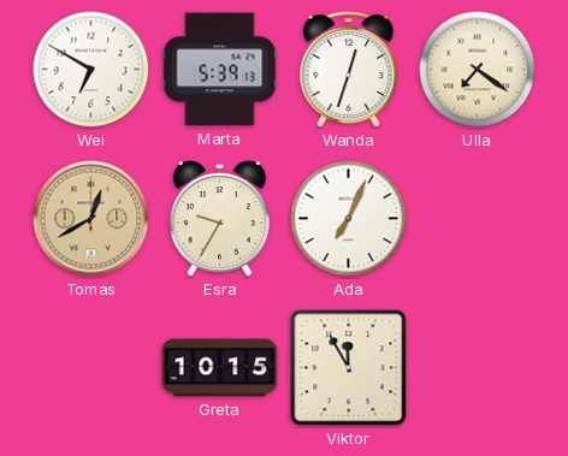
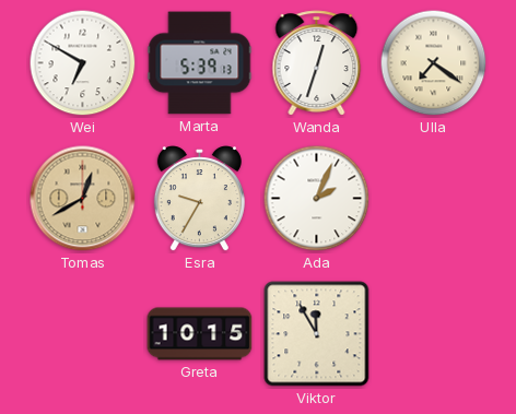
Ada: 7:04 -> 2:04
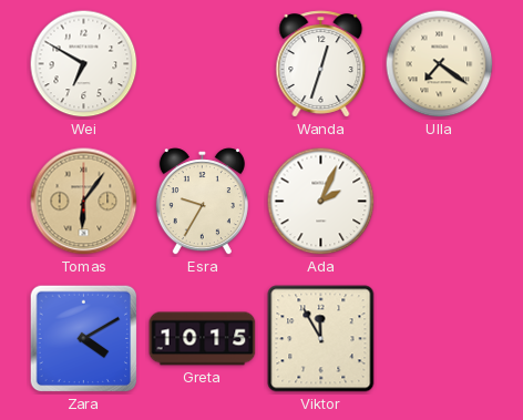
Marta: 5:39 -> none
Tomas: 12:40 -> 6:06
Zara: none -> 4:10
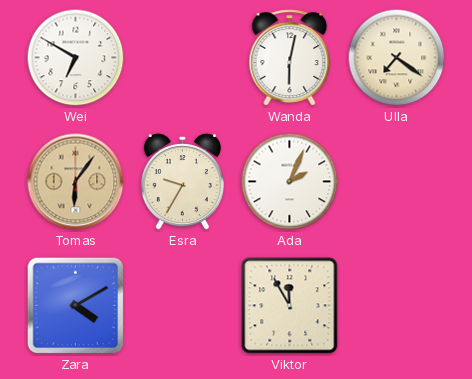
Wanda: 12:33 -> 6:02
Greta: 10:15 -> none
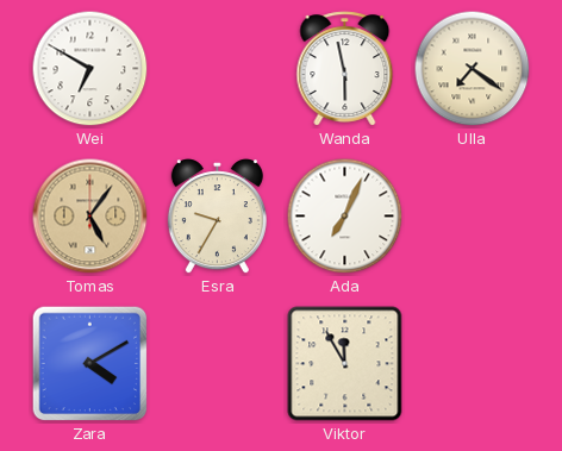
Wanda: 6:02 -> 5:58
Tomas: 6:06 -> 5:06
Ada: 2:04 -> 7:04
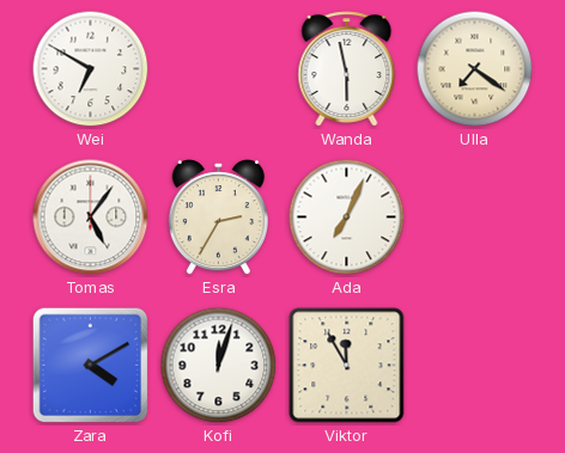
Tomas dial: champagne -> white
Esra: 9:35 -> 2:35
Kofi: none -> 12:03
